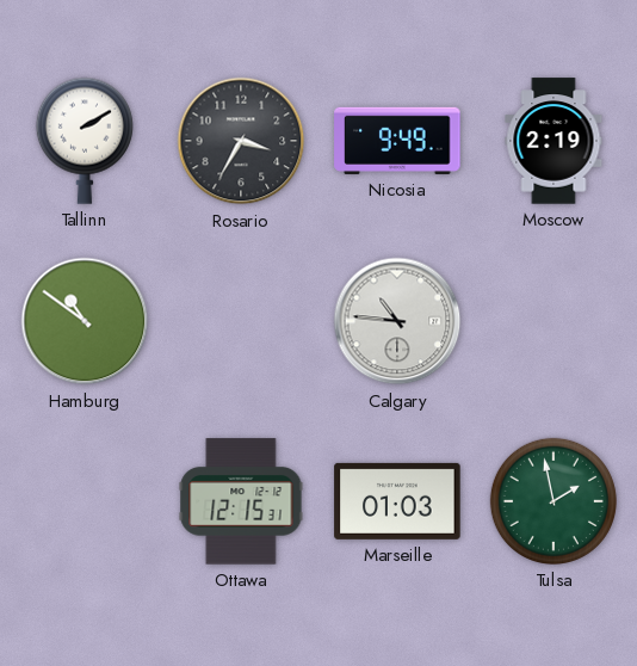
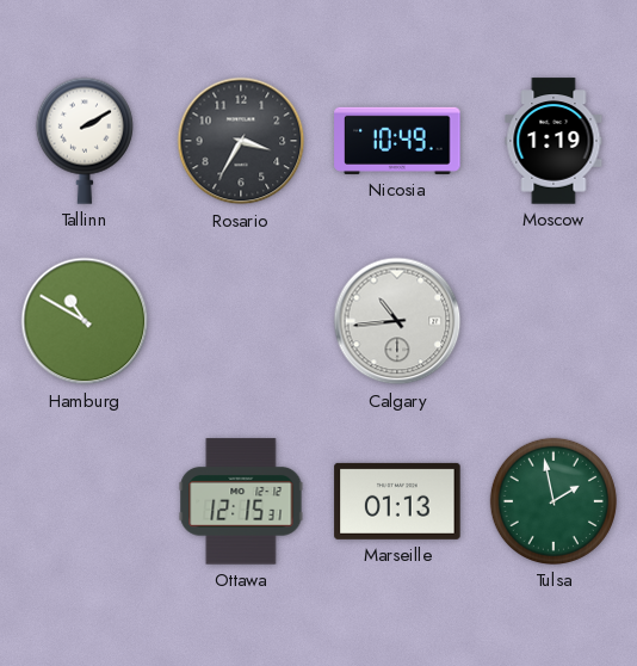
Nicosia: 9:49 -> 10:49
Moscow: 2:19 -> 1:19
Hamburg: 10:51 -> 10:50
Calgary: 10:46 -> 10:44
Marseille: 01:03 -> 01:13
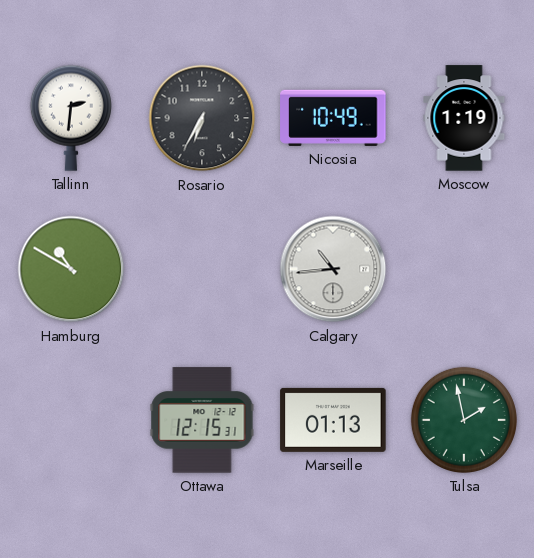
Tallinn: 2:10 -> 2:31
Rosario: 3:35 -> 6:35
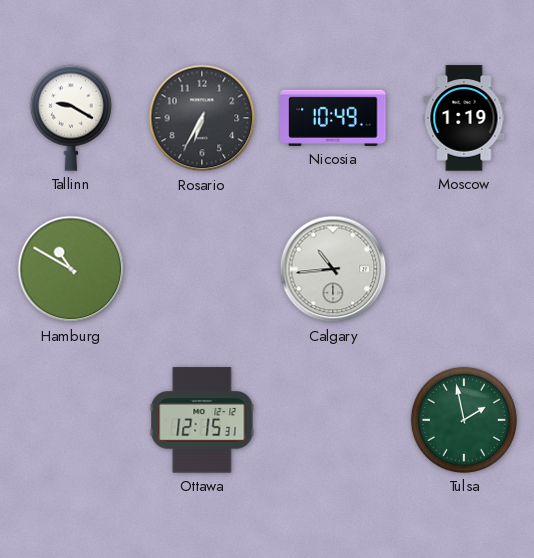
Tallinn: 2:31 -> 9:20
Marseille: 01:13 -> none
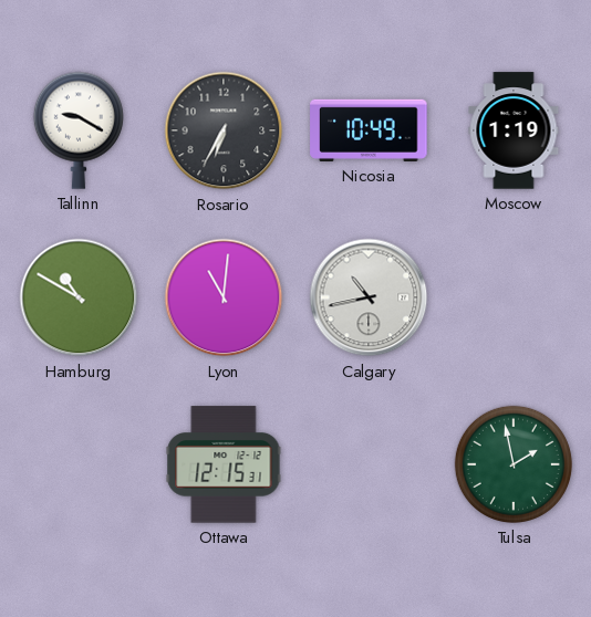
Lyon: none -> 11:01
Calgary: 10:44 -> 10:43
